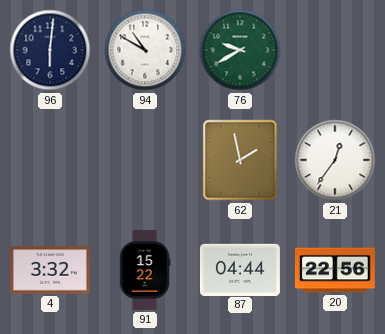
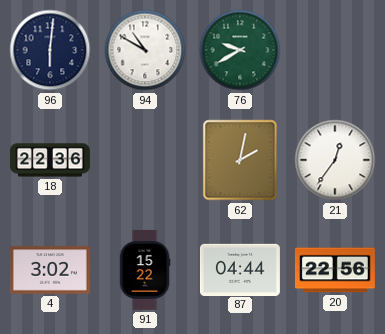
18: none -> 22:36
62: 1:58 -> 2:02
4: 3:32 -> 3:02
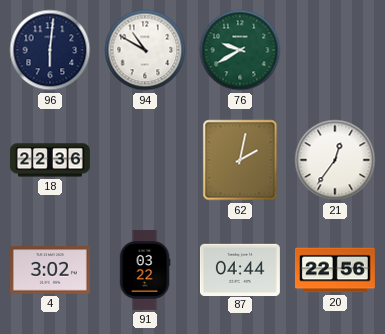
91: 15:22 -> 03:22
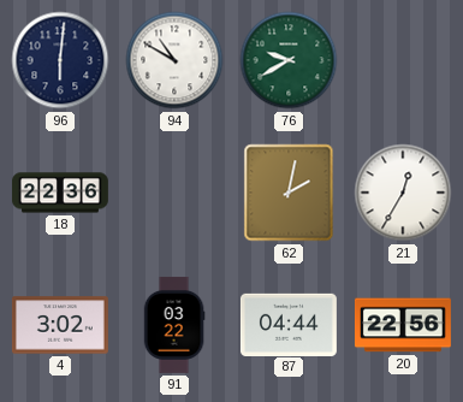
21: 12:36 -> 12:35
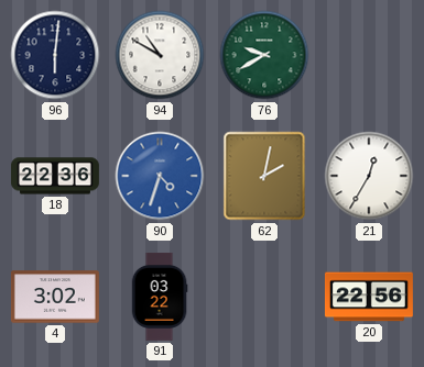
90: none -> 4:33
87: 04:44 -> none
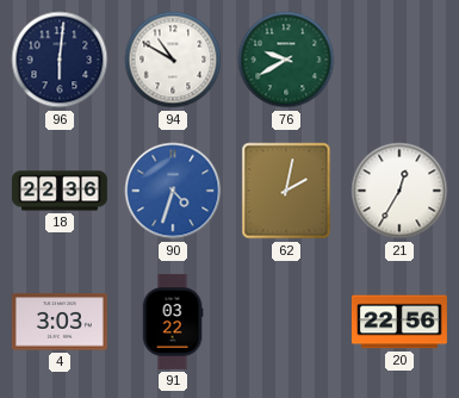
4: 3:02 -> 3:03
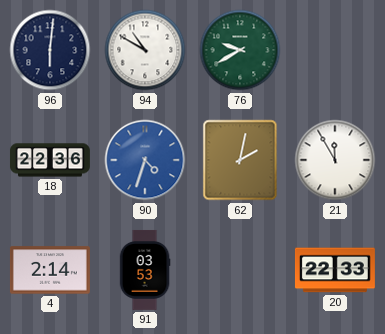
21: 12:35 -> 11:55
4: 3:03 -> 2:14
91: 03:22 -> 03:53
20: 22:56 -> 22:33
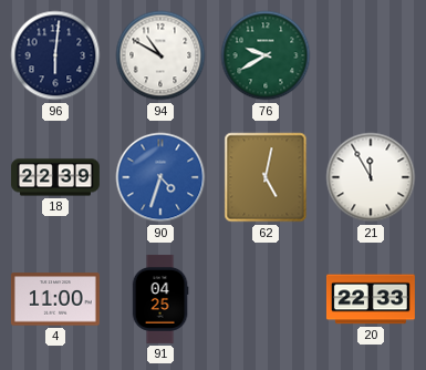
18: 22:36 -> 22:39
62: 2:02 -> 5:02
4: 2:14 -> 11:00
91: 03:53 -> 04:25
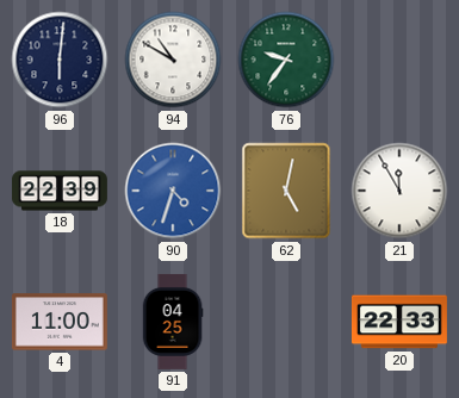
76: 9:40 -> 9:36
